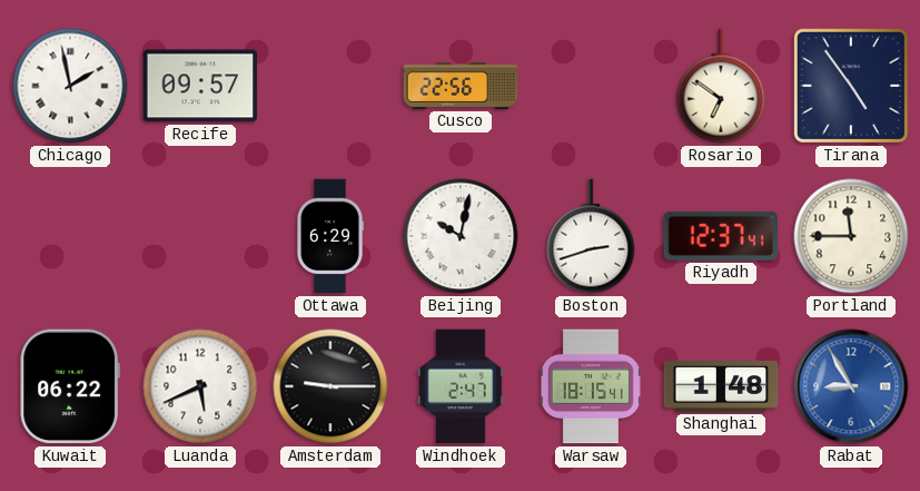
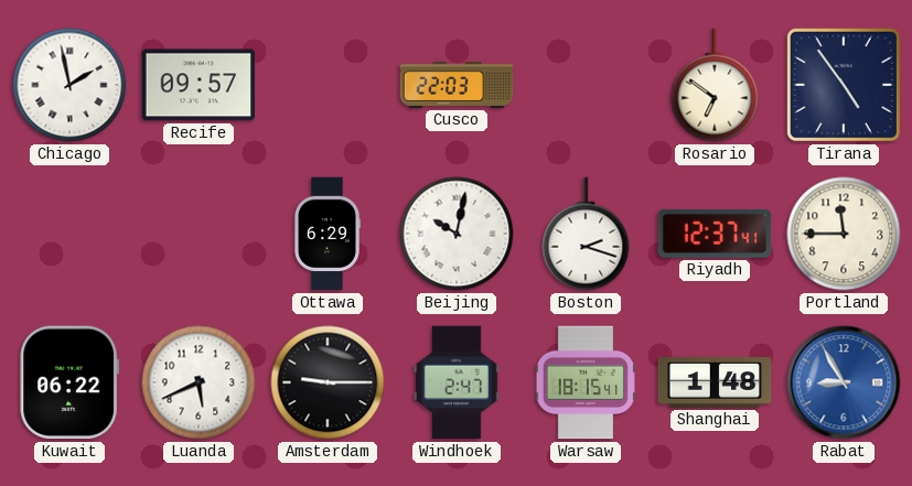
Cusco: 22:56 -> 22:03
Boston: 2:42 -> 2:18
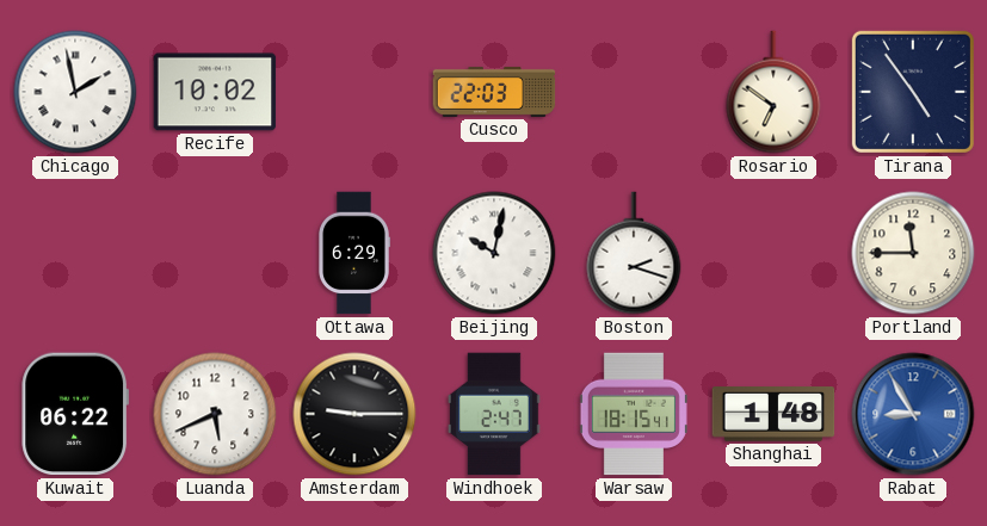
Recife: 09:57 -> 10:02
Riyadh: 12:37 -> none
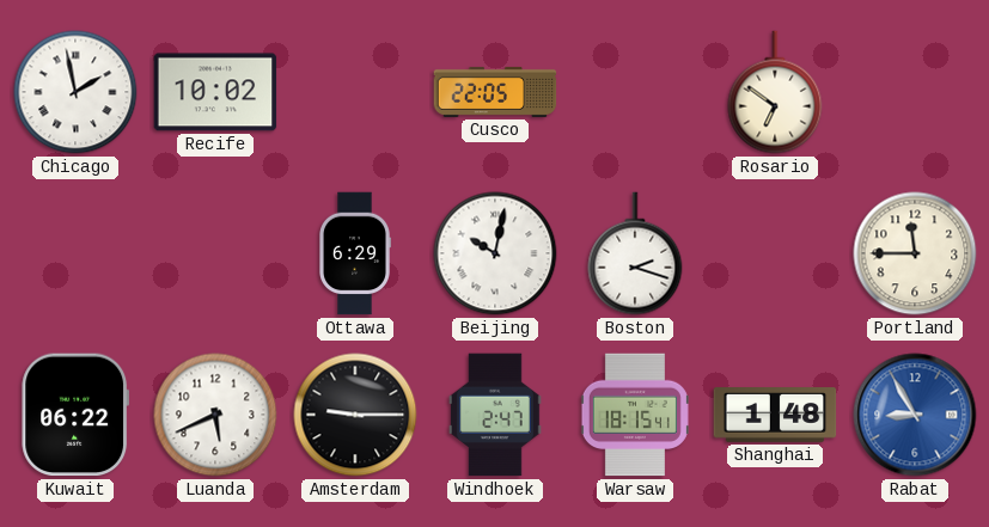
Cusco: 22:03 -> 22:05
Tirana: 4:54 -> none
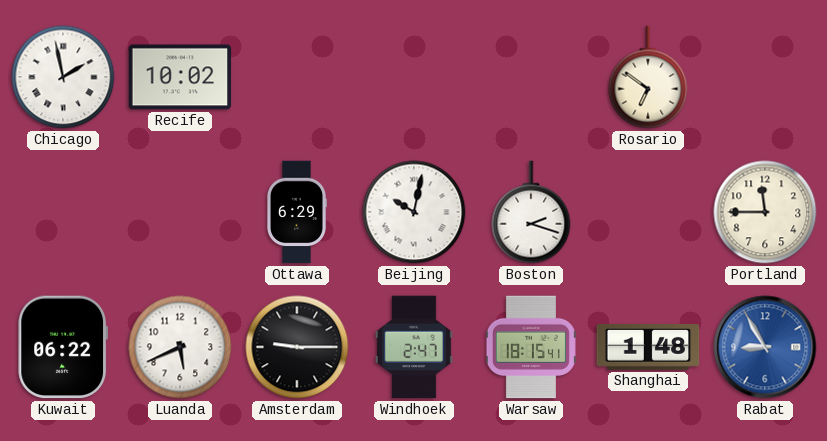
Cusco: 22:05 -> none
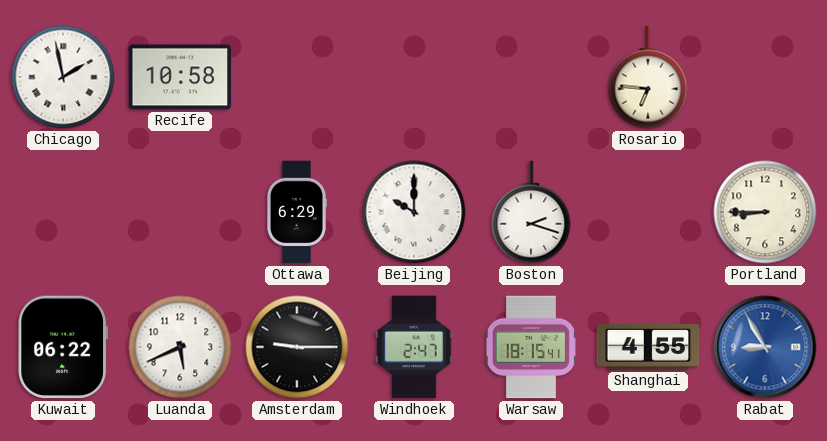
Recife: 10:02 -> 10:58
Rosario: 6:51 -> 6:46
Beijing: 10:02 -> 10:00
Portland: 11:45 -> 8:45
Shanghai: 1:48 -> 4:55
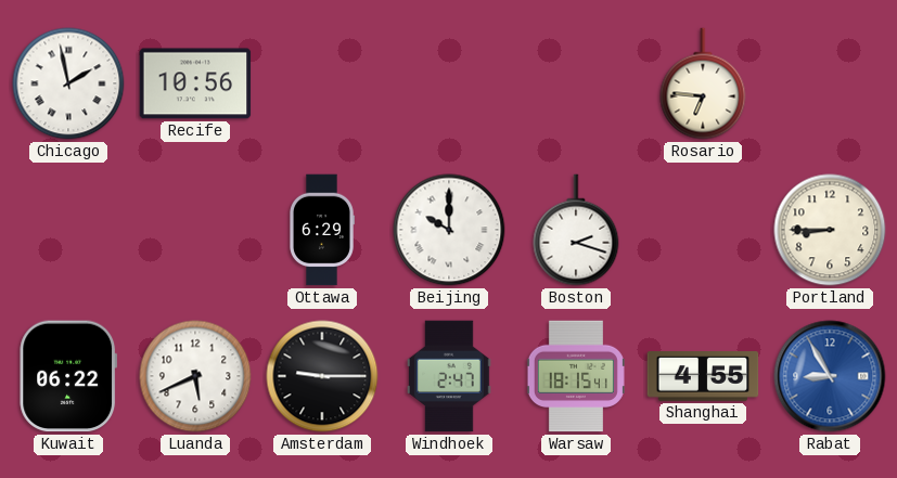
Recife: 10:58 -> 10:56
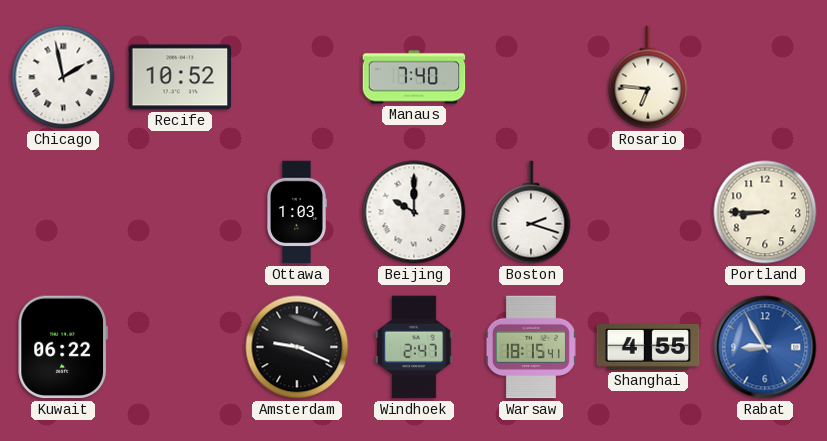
Recife: 10:56 -> 10:52
Manaus: none -> 7:40
Ottawa: 6:29 -> 1:03
Luanda: 5:41 -> none
Amsterdam: 9:15 -> 9:19
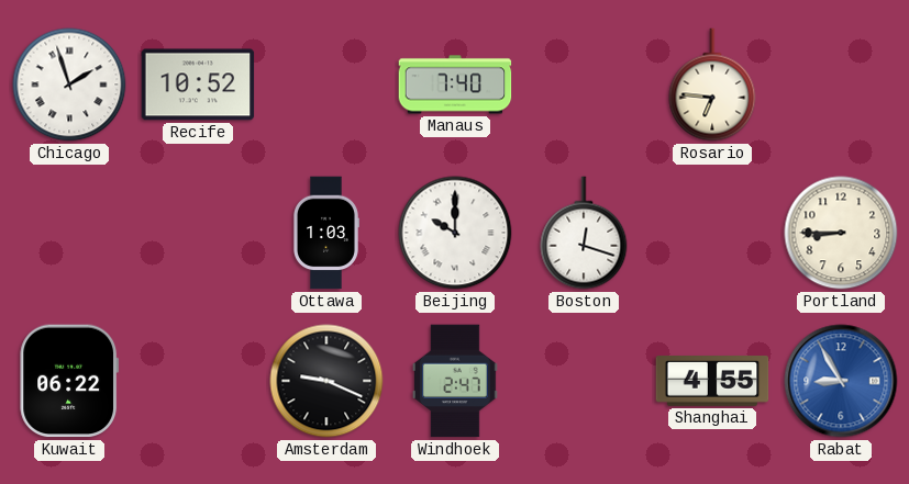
Chicago: 1:58 -> 1:57
Boston: 2:18 -> 12:18
Warsaw: 18:15 -> none
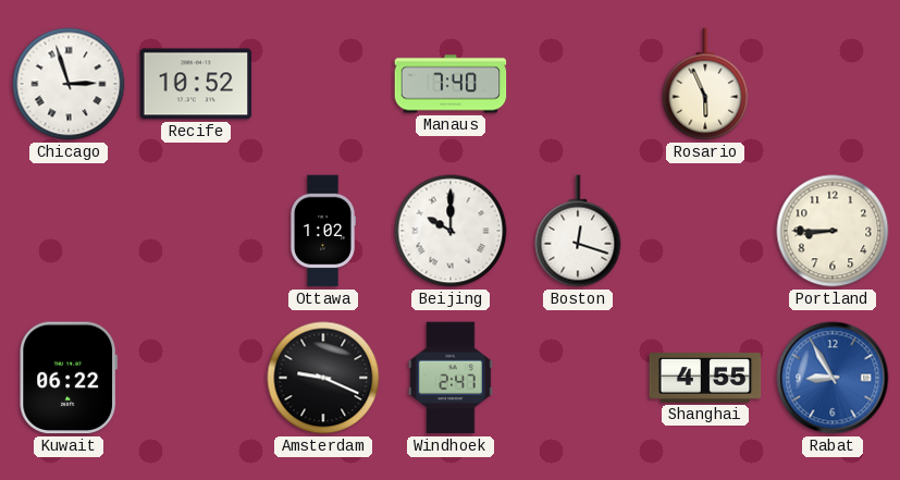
Chicago: 1:57 -> 2:57
Rosario: 6:46 -> 5:56
Ottawa: 1:03 -> 1:02
